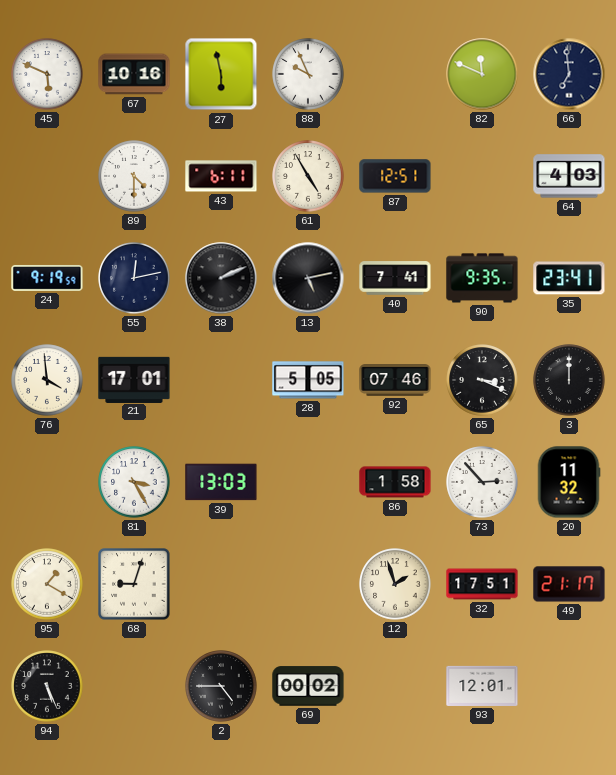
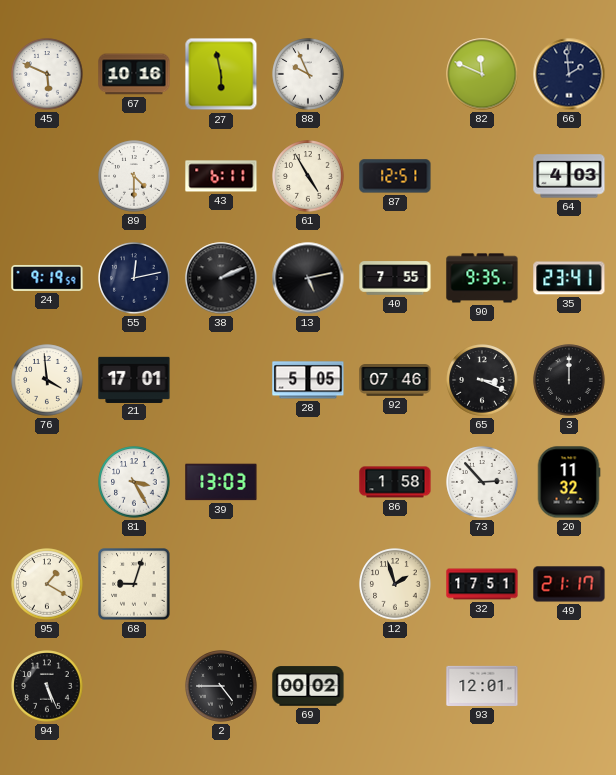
66: 6:59 -> 1:59
40: 7:41 -> 7:55
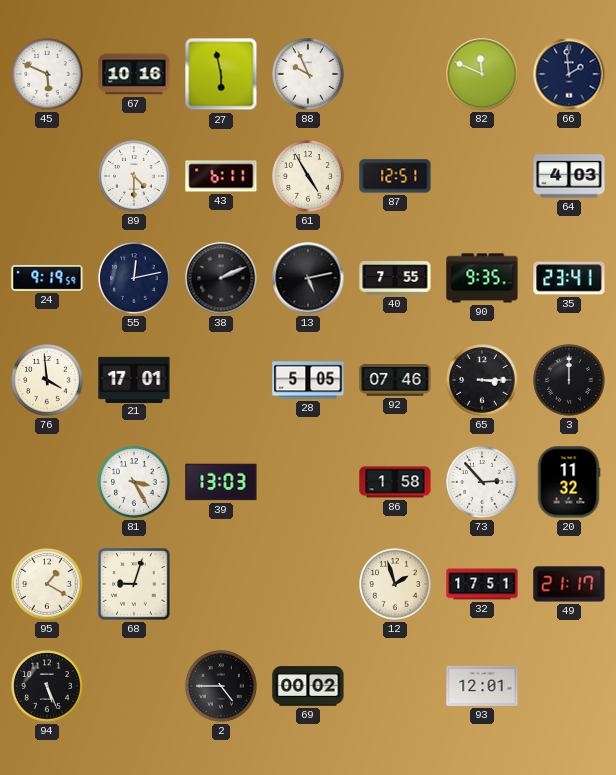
65: 3:19 -> 3:15
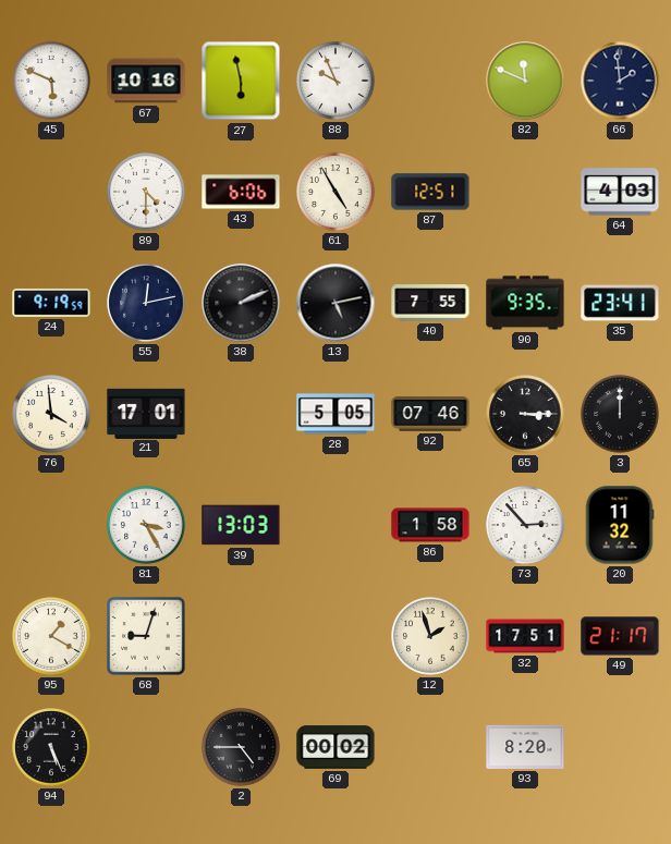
43: 6:11 -> 6:06
93: 12:01 -> 8:20
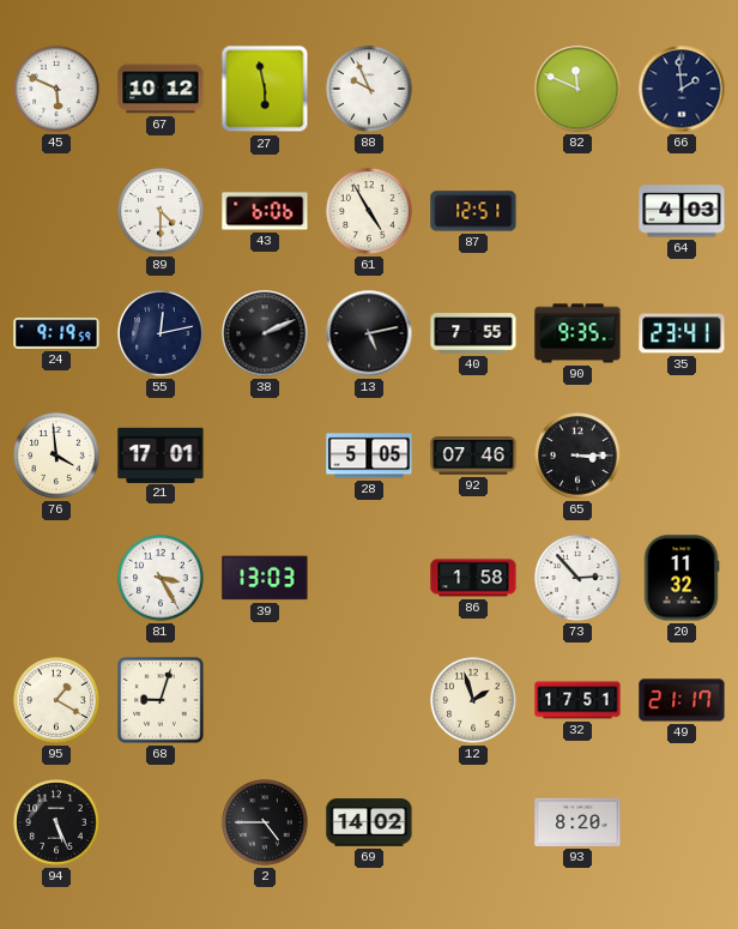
67: 10:16 -> 10:12
3: 12:00 -> none
69: 00:02 -> 14:02
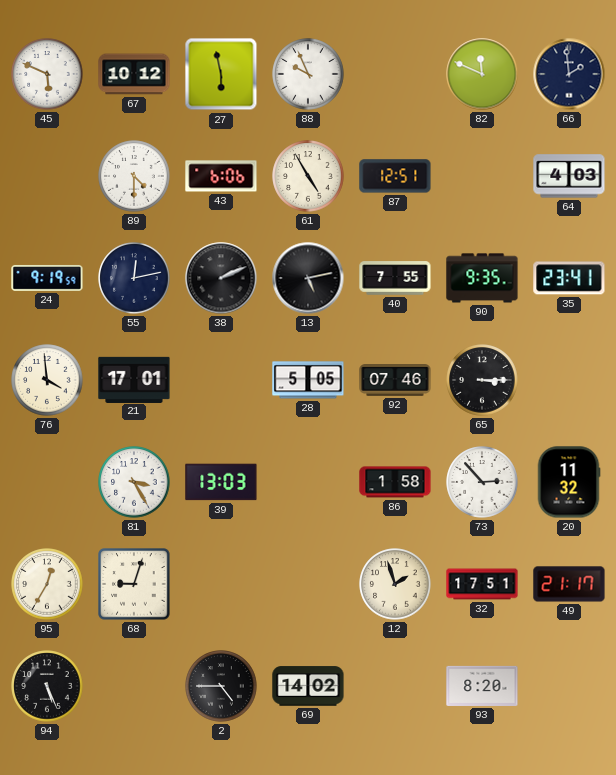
95: 1:20 -> 12:35
